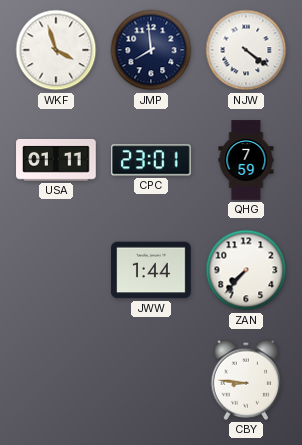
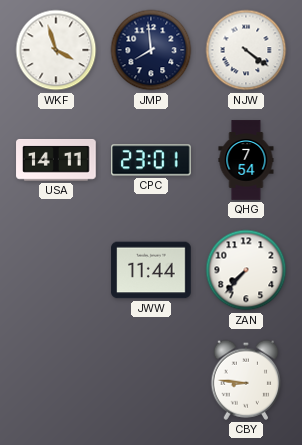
USA: 01:11 -> 14:11
QHG: 7:59 -> 7:54
JWW: 1:44 -> 11:44
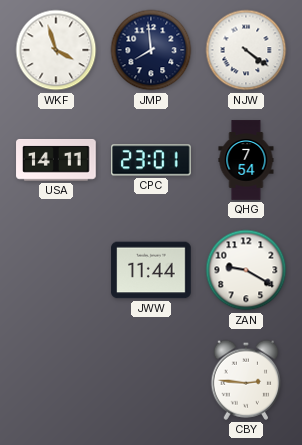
ZAN: 7:37 -> 9:20
CBY: 8:46 -> 2:46
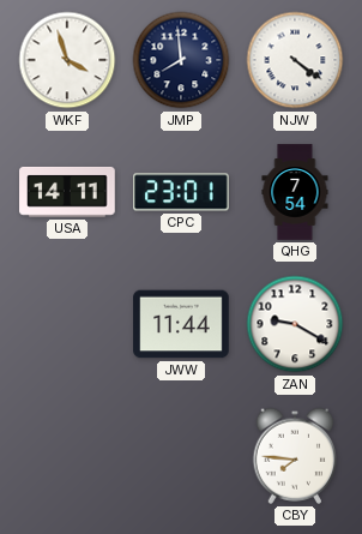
CBY: 2:46 -> 7:46
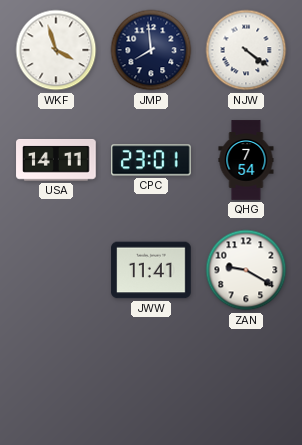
JWW: 11:44 -> 11:41
CBY: 7:46 -> none
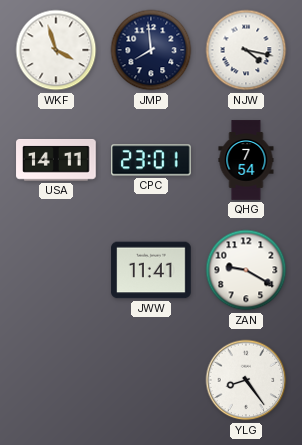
NJW: 4:21 -> 4:17
YLG: none -> 8:24
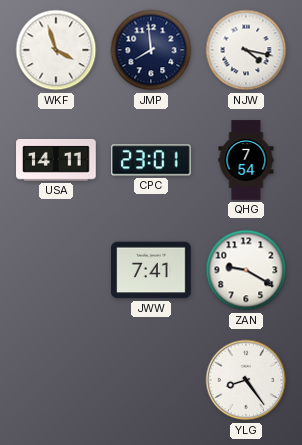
JWW: 11:41 -> 7:41
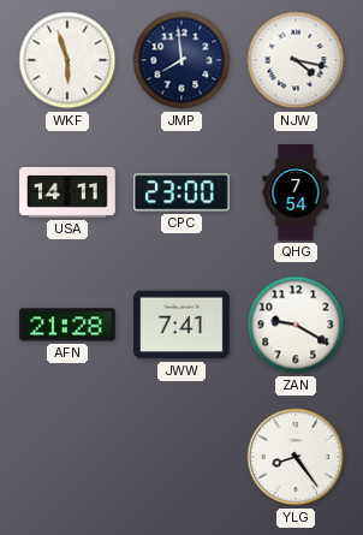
WKF: 3:57 -> 5:57
CPC: 23:01 -> 23:00
AFN: none -> 21:28
